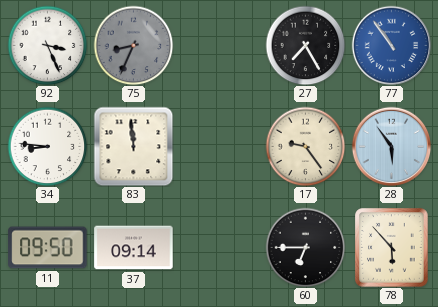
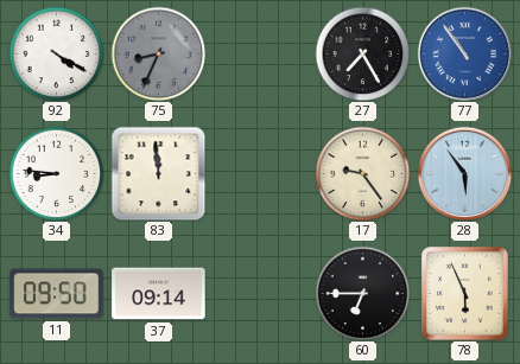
92: 3:26 -> 4:20
78: 5:53 -> 5:56
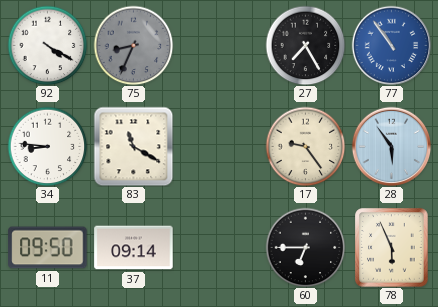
83: 11:59 -> 11:20
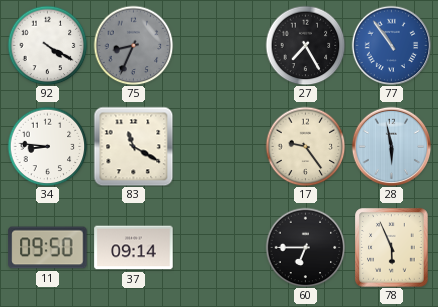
28: 5:54 -> 5:58
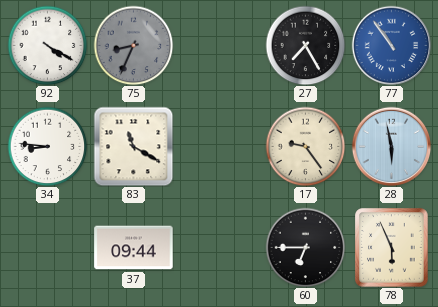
11: 09:50 -> none
37: 09:14 -> 09:44
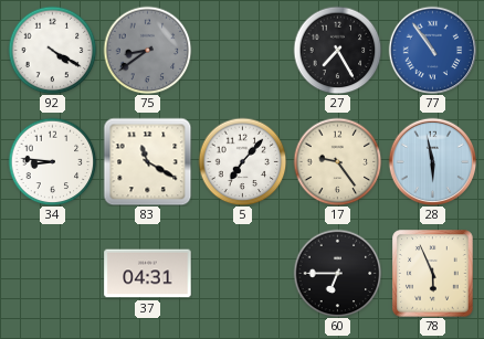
75: 8:34 -> 8:39
5: none -> 7:07
37: 09:44 -> 04:31
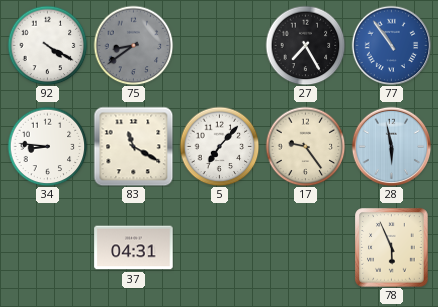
60: 6:45 -> none
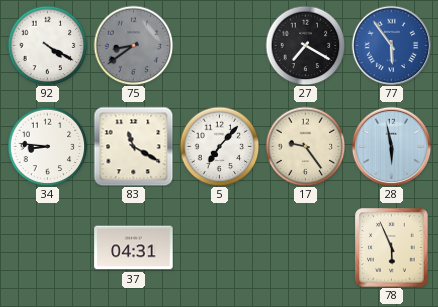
27: 7:25 -> 7:20
77: 10:54 -> 5:54
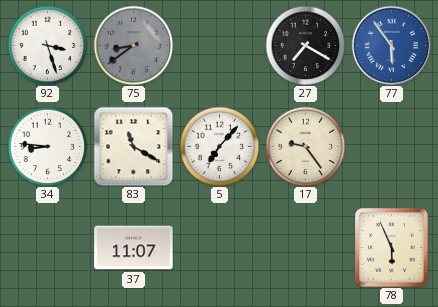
92: 4:20 -> 3:27
28: 5:58 -> none
37: 04:31 -> 11:07
